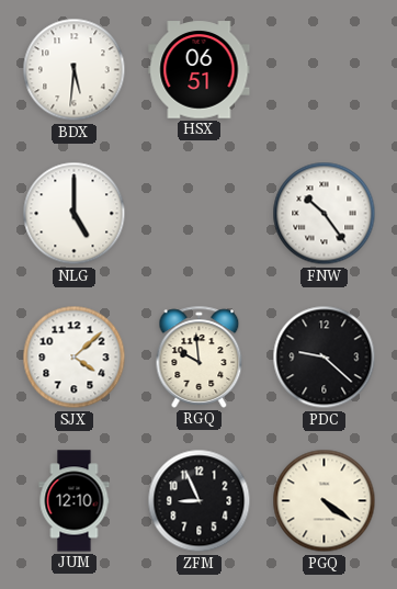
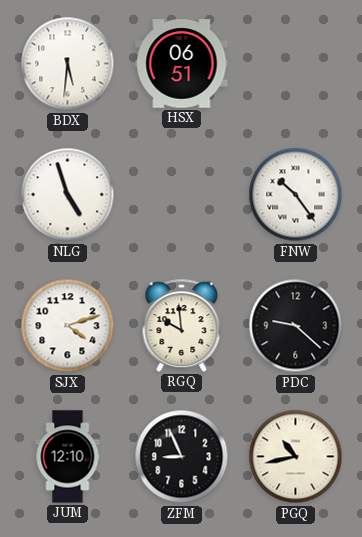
NLG: 5:00 -> 4:57
SJX: 4:08 -> 4:12
PGQ: 4:21 -> 10:43
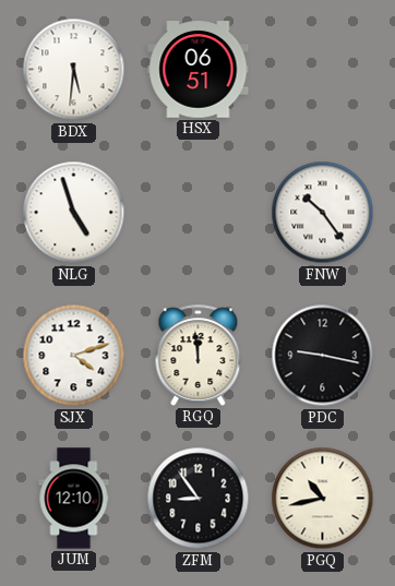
RGQ: 9:59 -> 11:59
PDC: 9:22 -> 9:17
ZFM: 8:56 -> 8:54
